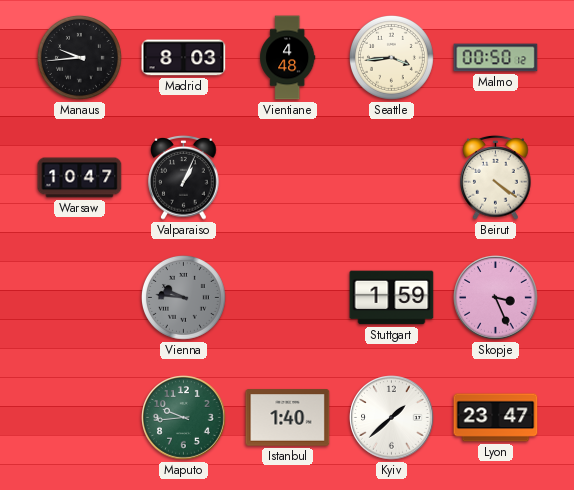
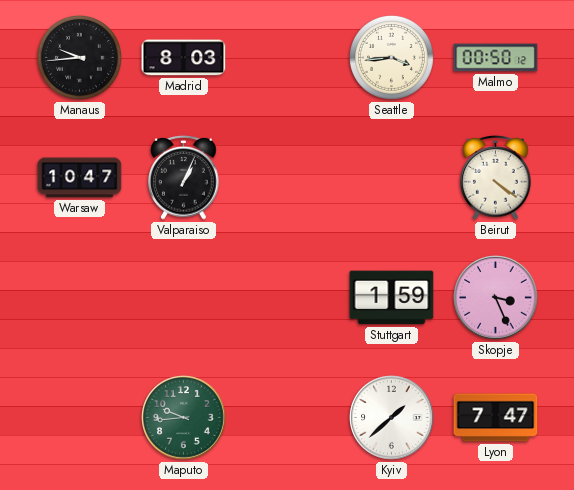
Vientiane: 4:48 -> none
Vienna: 9:46 -> none
Istanbul: 1:40 -> none
Lyon: 23:47 -> 7:47
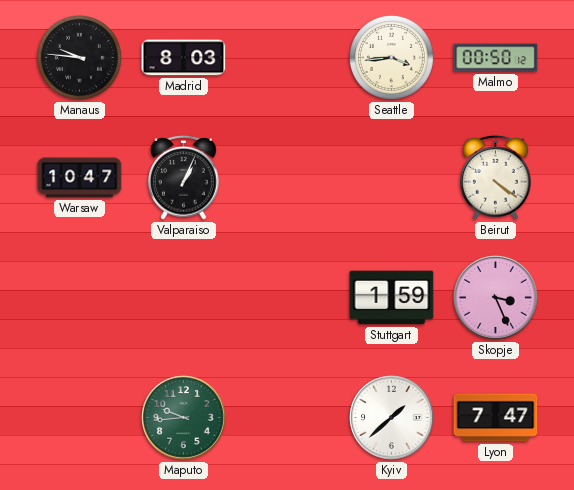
Manaus: 9:44 -> 9:46
